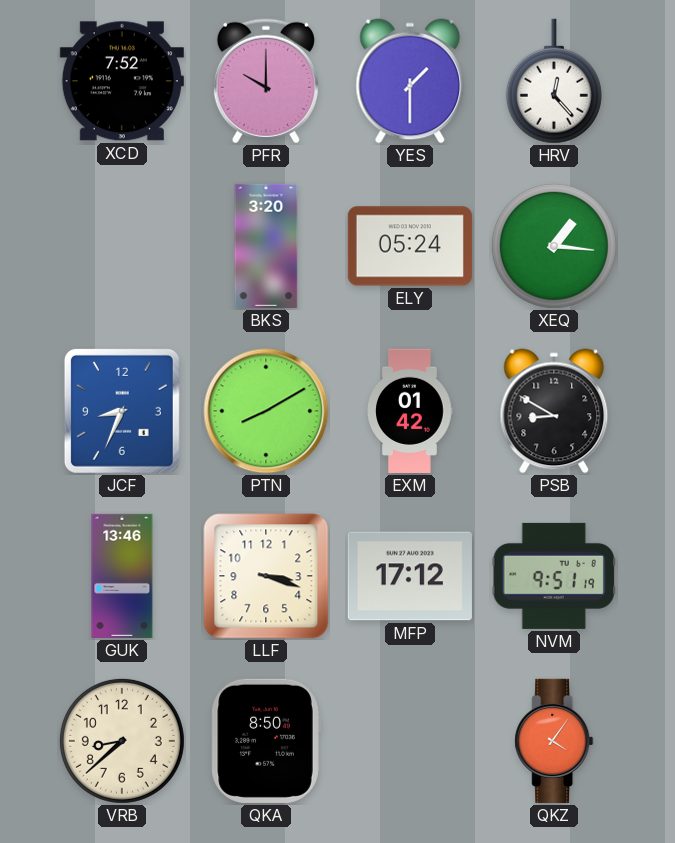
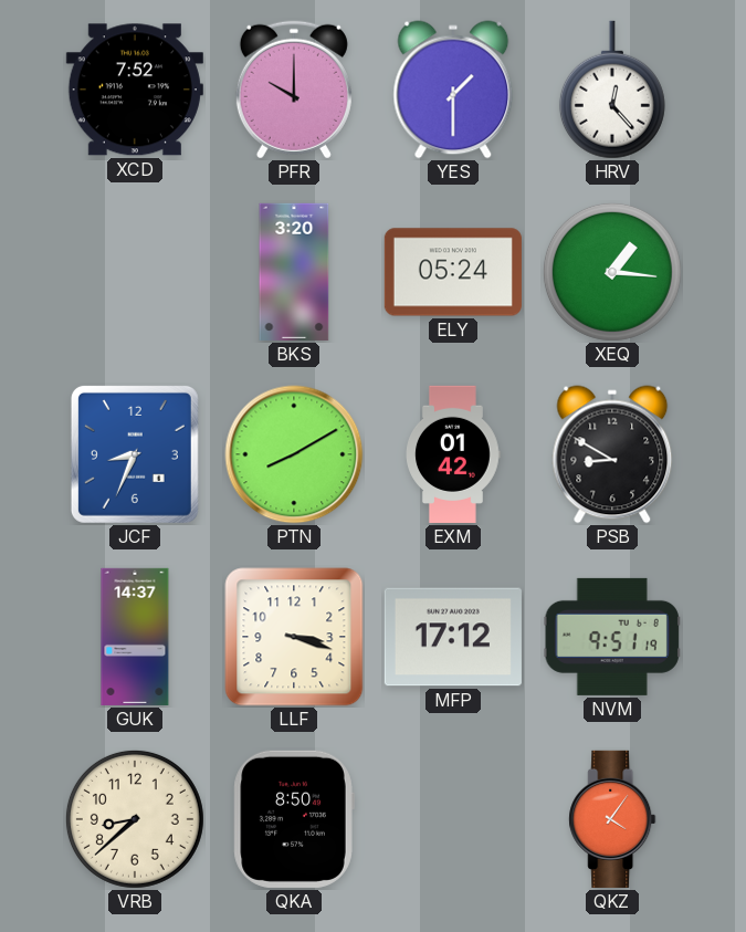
GUK: 13:46 -> 14:37
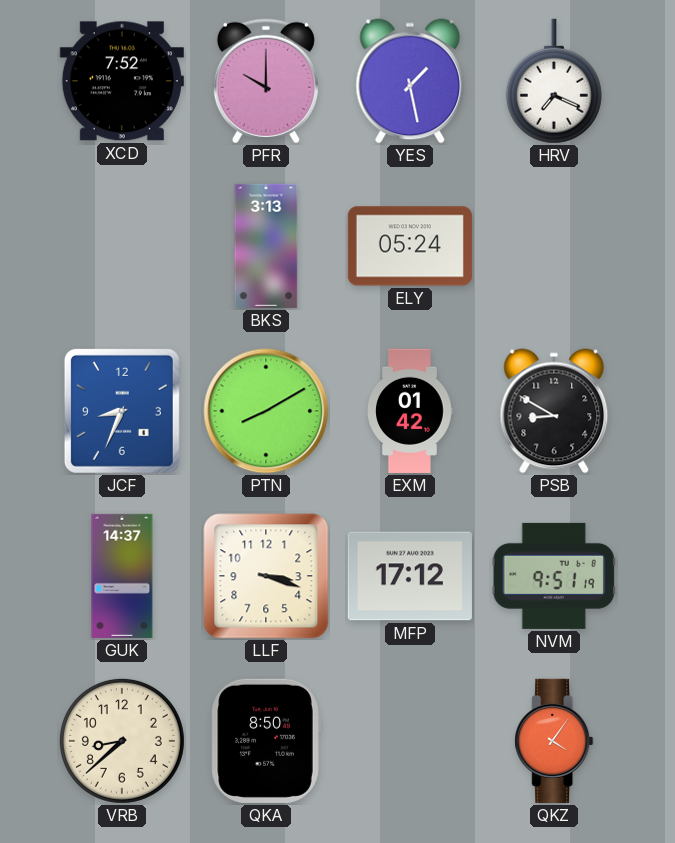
YES: 1:30 -> 1:28
HRV: 12:23 -> 7:19
BKS: 3:20 -> 3:13
XEQ: 1:16 -> none
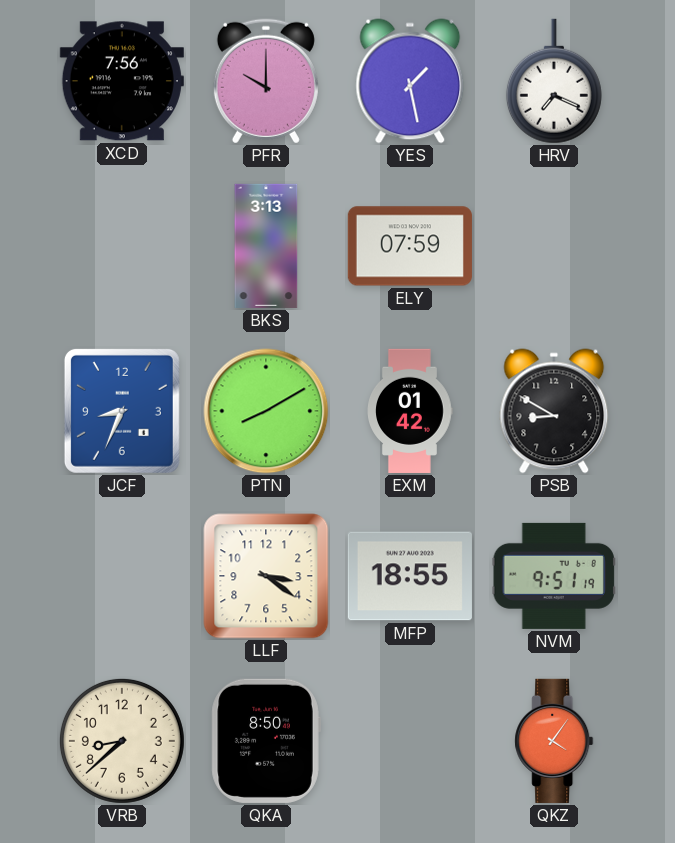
XCD: 7:52 -> 7:56
ELY: 05:24 -> 07:59
GUK: 14:37 -> none
LLF: 3:18 -> 3:21
MFP: 17:12 -> 18:55
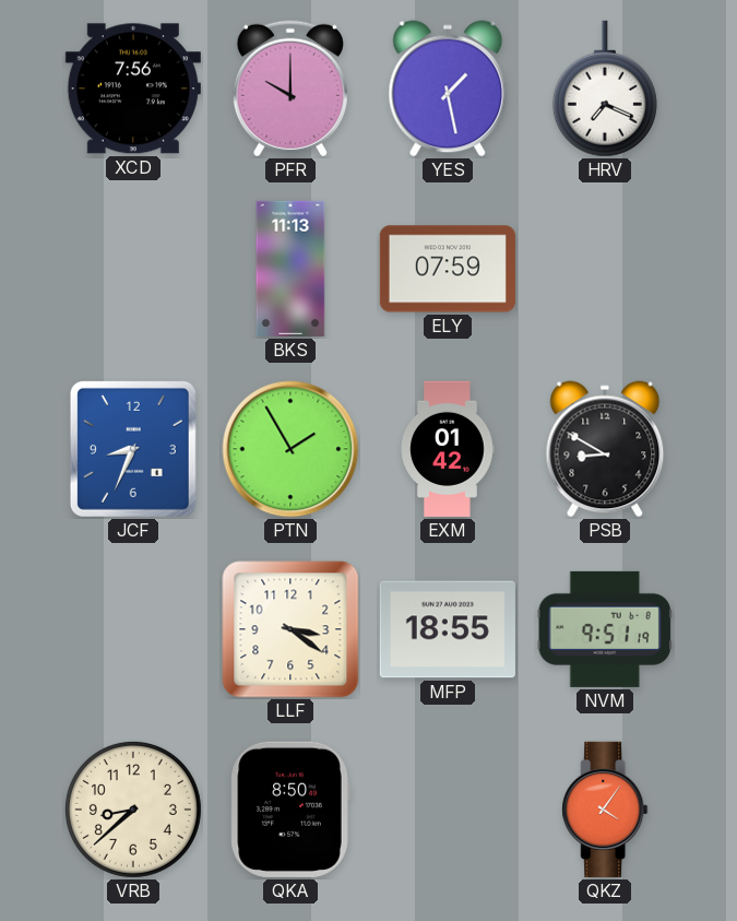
BKS: 3:13 -> 11:13
PTN: 8:10 -> 1:55
